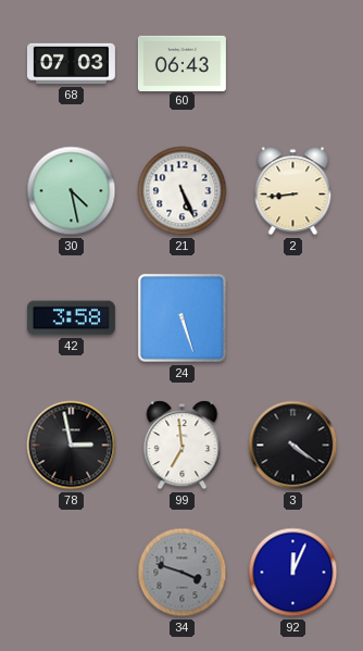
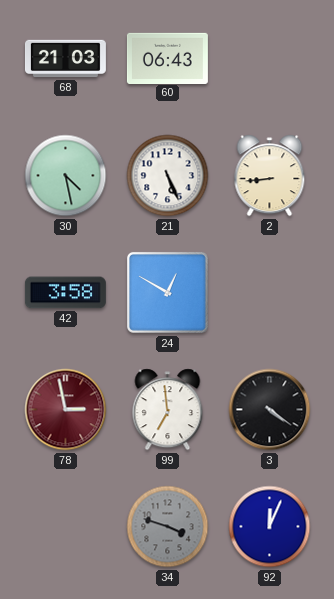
68: 07:03 -> 21:03
24: 5:27 -> 12:50
78 dial: black -> burgundy
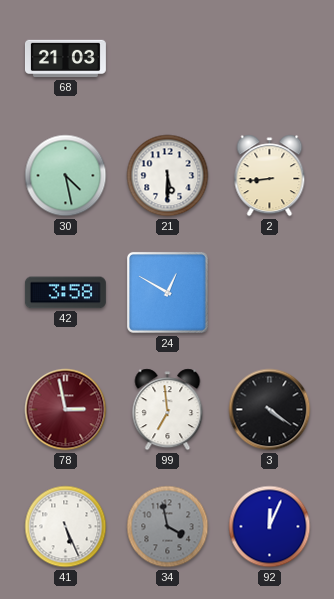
60: 06:43 -> none
21: 5:26 -> 5:30
41: none -> 5:26
34: 3:48 -> 3:58
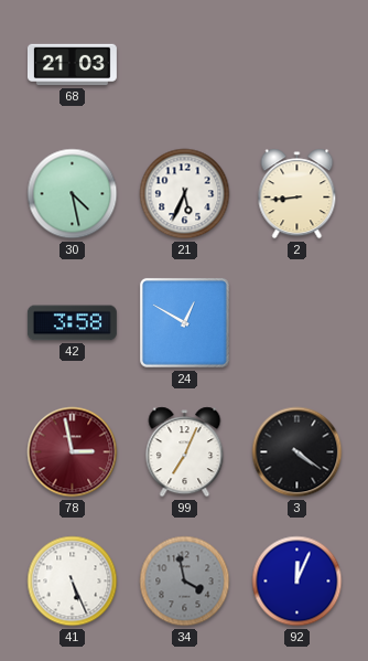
21: 5:30 -> 5:34
99: 6:59 -> 7:04
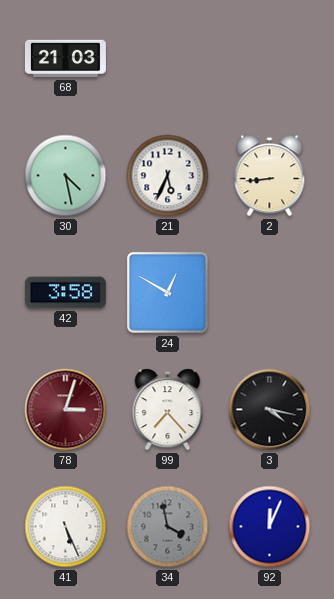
78: 2:58 -> 3:03
99: 7:04 -> 7:23
3: 4:21 -> 4:17
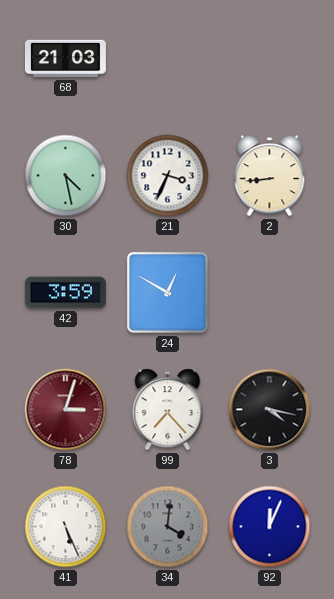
21: 5:34 -> 3:34
42: 3:58 -> 3:59
34: 3:58 -> 4:01
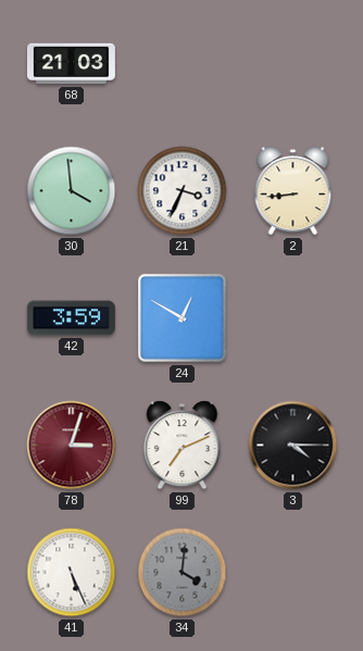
30: 4:28 -> 3:59
99: 7:23 -> 7:11
3: 4:17 -> 4:15
92: 12:04 -> none
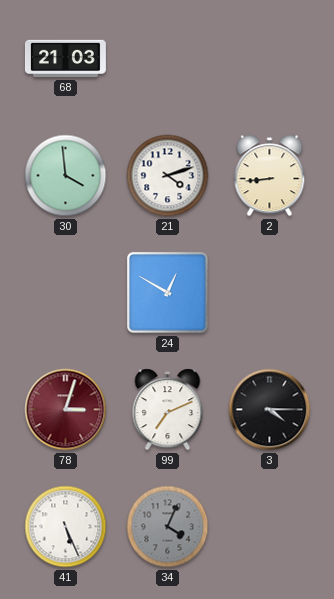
21: 3:34 -> 4:12
42: 3:59 -> none
34: 4:01 -> 4:04
